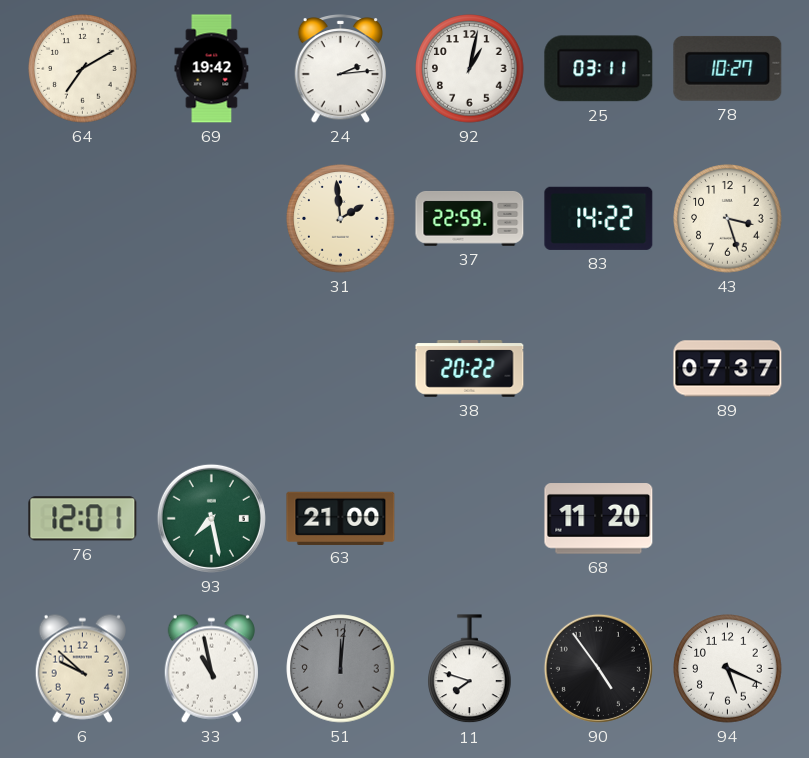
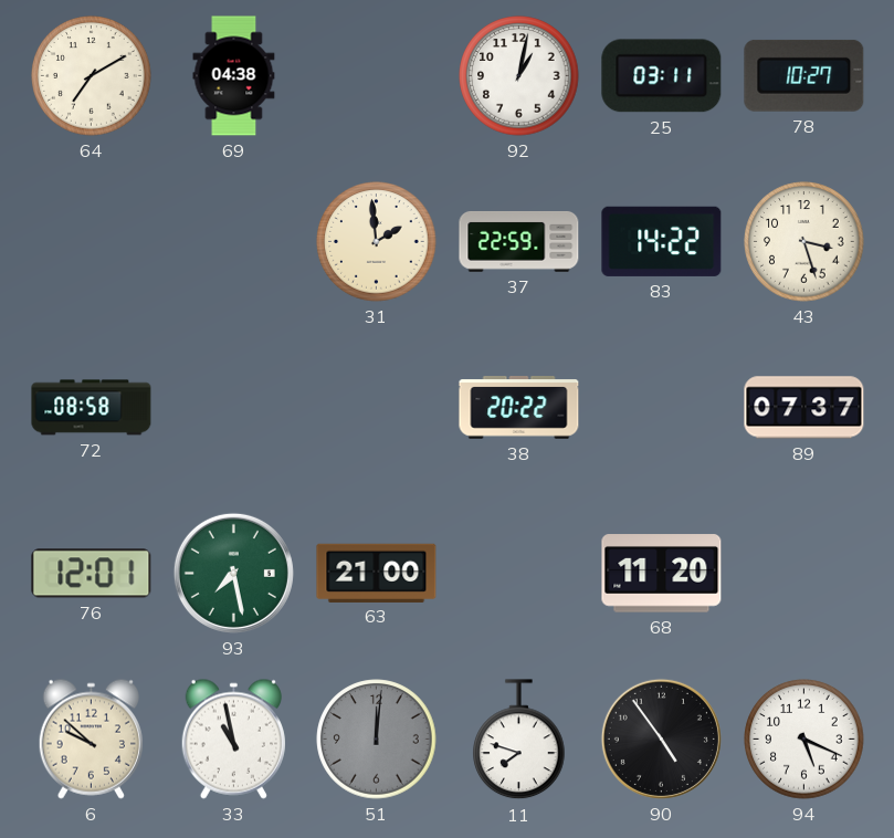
69: 19:42 -> 04:38
24: 2:14 -> none
72: none -> 08:58
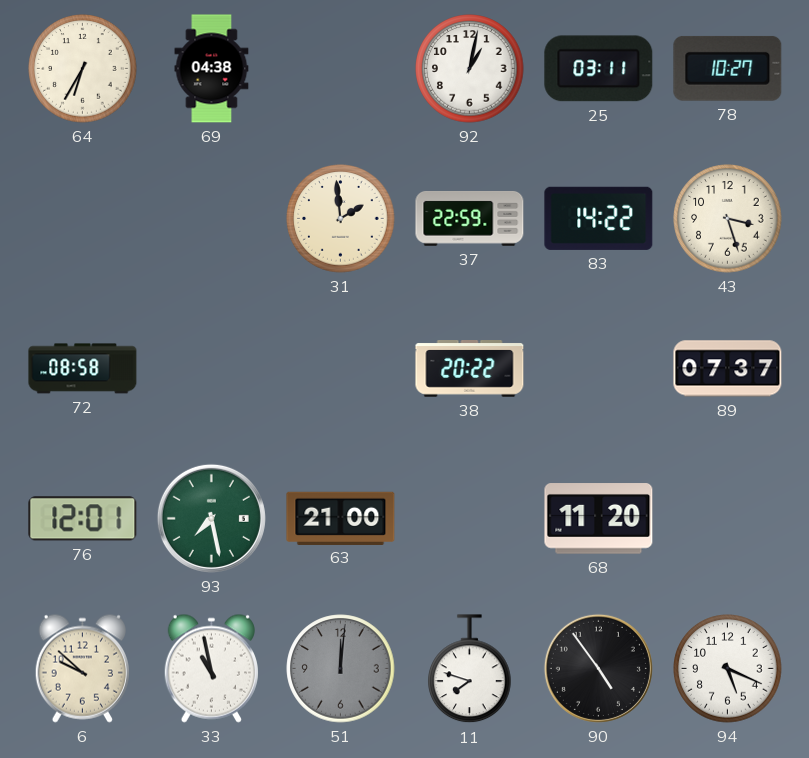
64: 7:10 -> 6:35
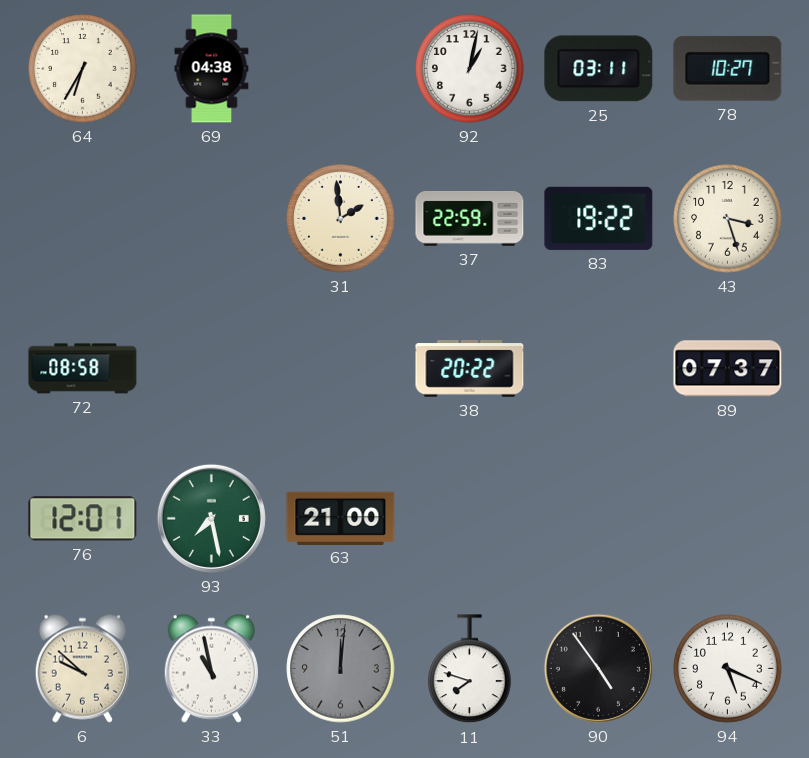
83: 14:22 -> 19:22
68: 11:20 -> none
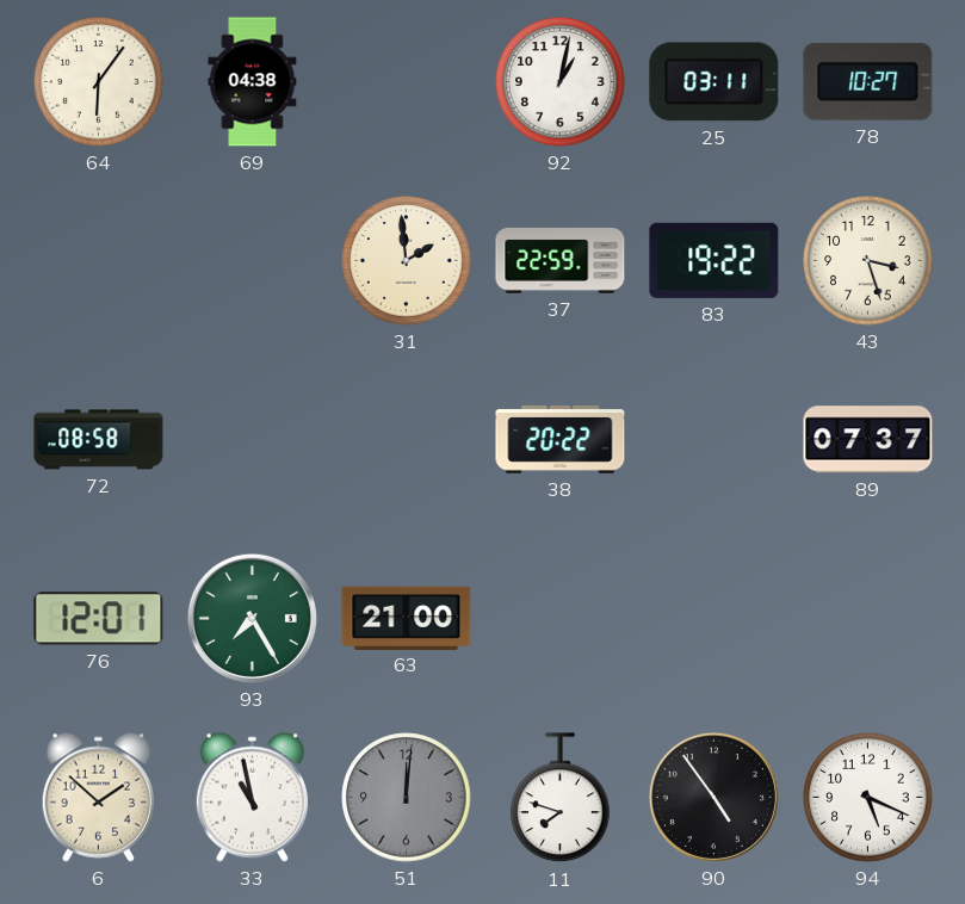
64: 6:35 -> 6:06
93: 7:28 -> 7:25
6: 9:52 -> 1:52
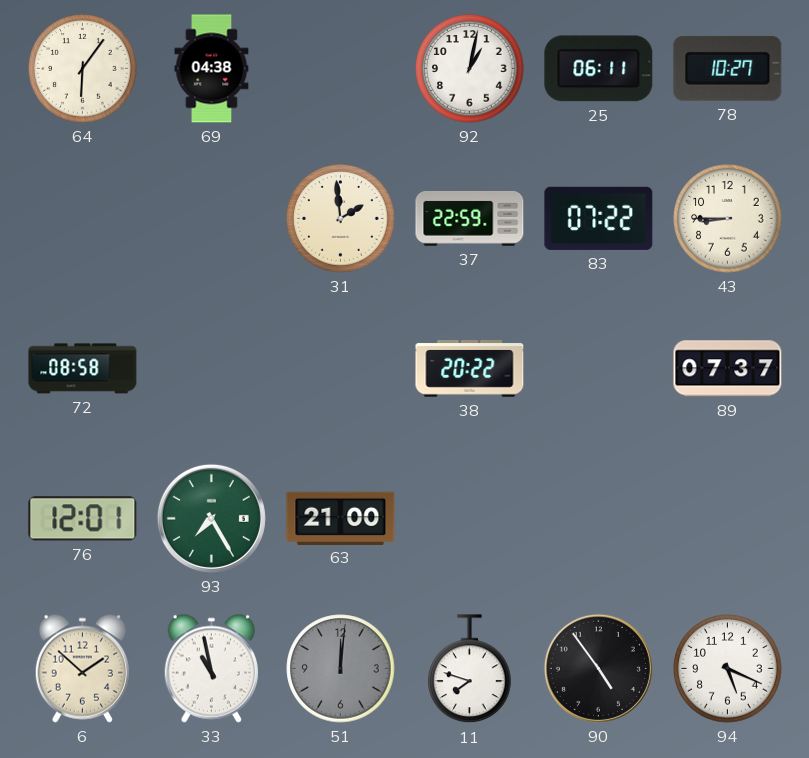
25: 03:11 -> 06:11
83: 19:22 -> 07:22
43: 3:27 -> 8:45
